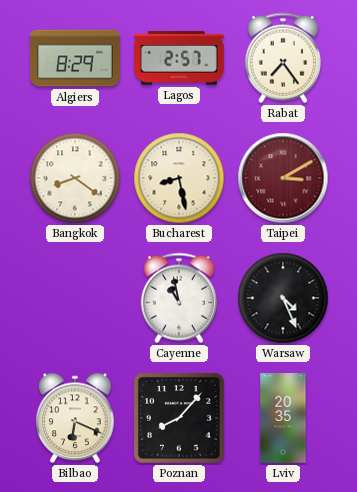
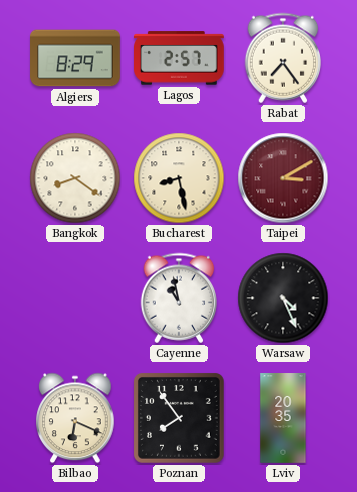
Poznan: 8:07 -> 7:54
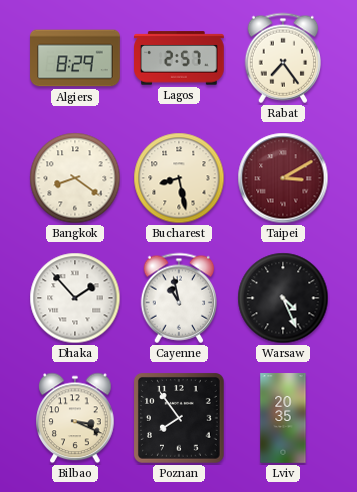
Dhaka: none -> 1:53
Bilbao: 6:19 -> 3:19
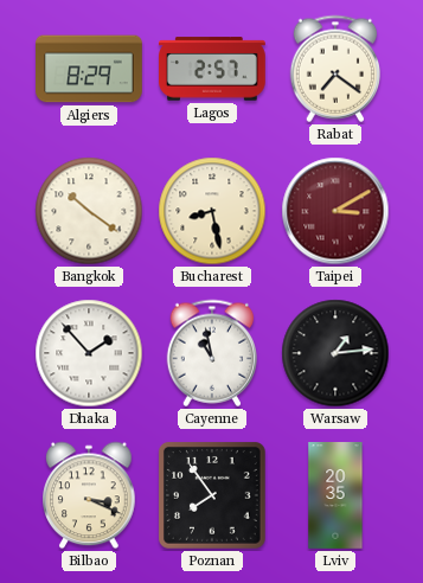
Rabat: 7:24 -> 7:21
Bangkok: 8:21 -> 10:21
Warsaw: 4:26 -> 1:14
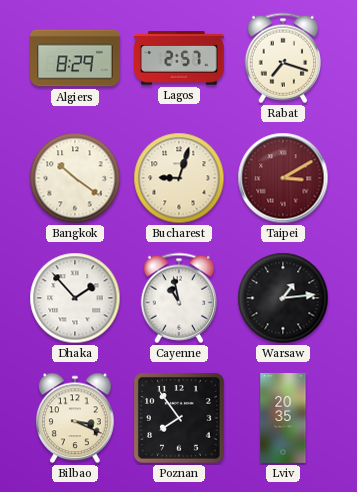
Rabat: 7:21 -> 7:18
Bucharest: 8:28 -> 9:03
